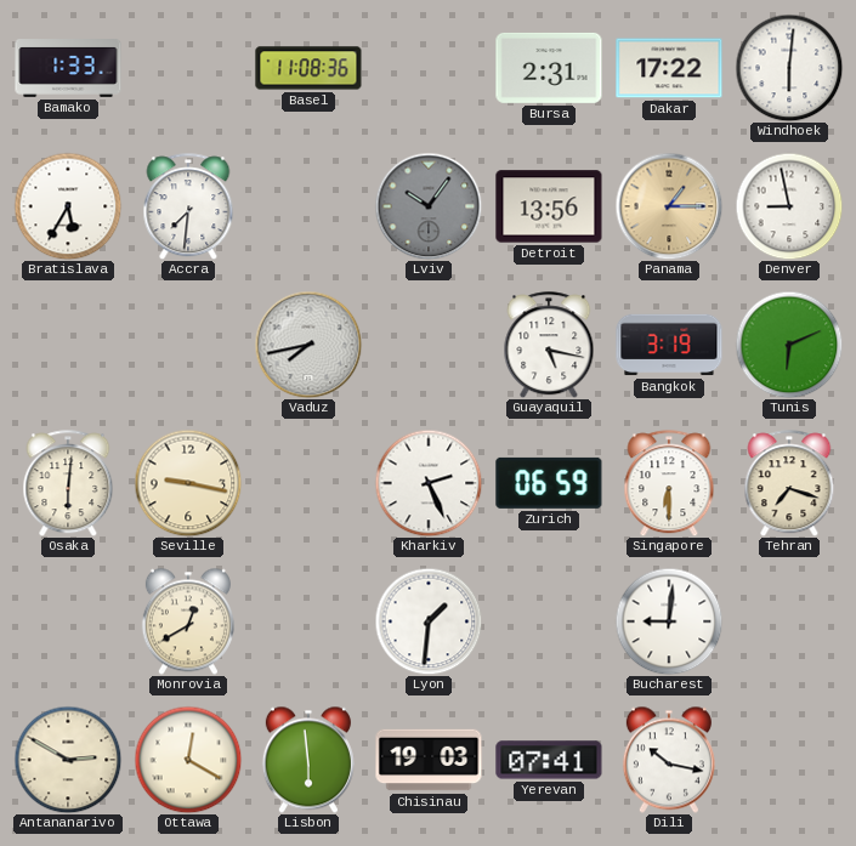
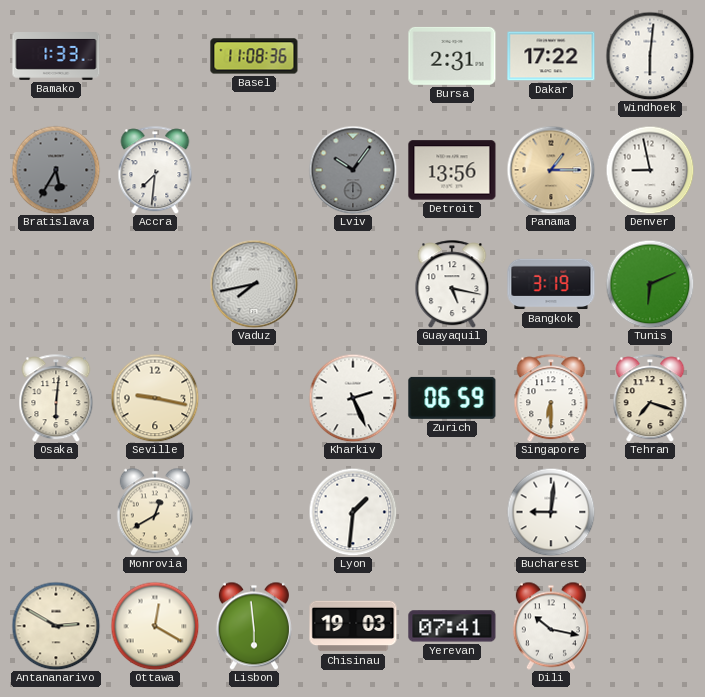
Bratislava dial: white -> grey
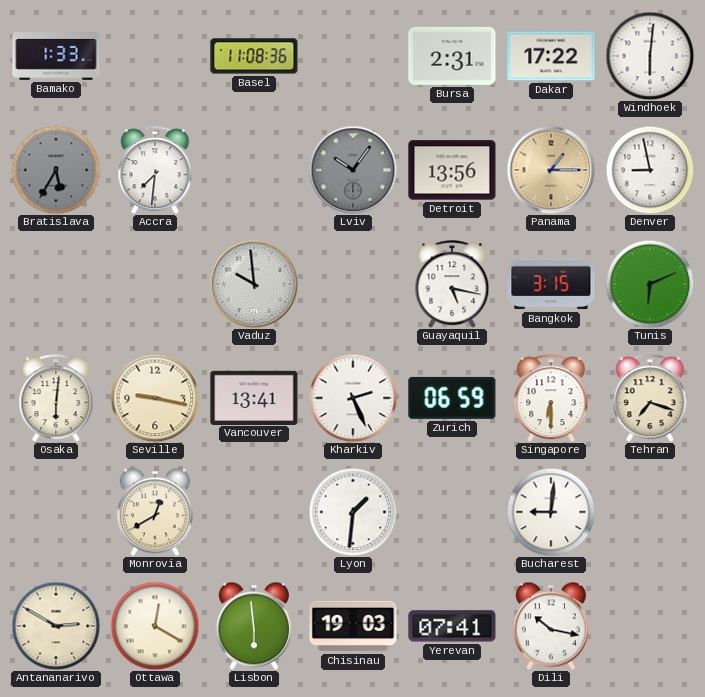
Vaduz: 7:43 -> 9:59
Bangkok: 3:19 -> 3:15
Vancouver: none -> 13:41
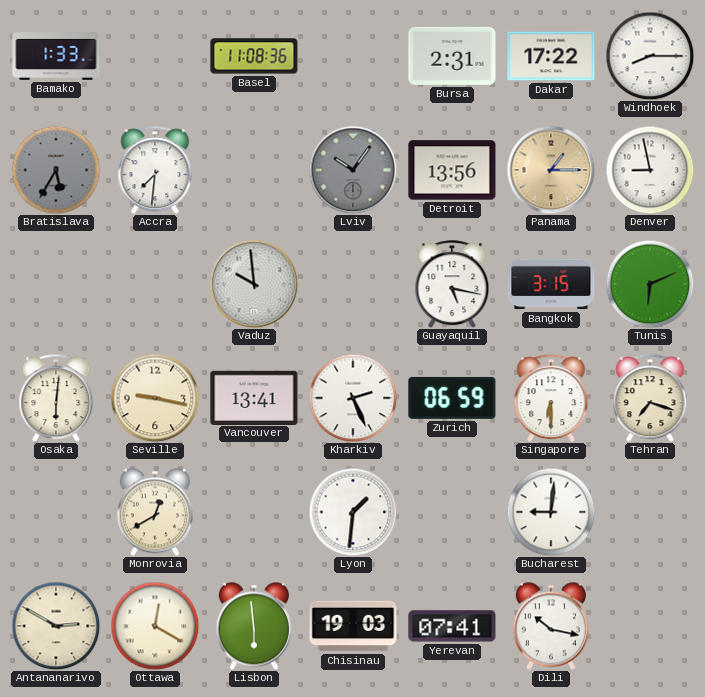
Windhoek: 6:01 -> 8:15
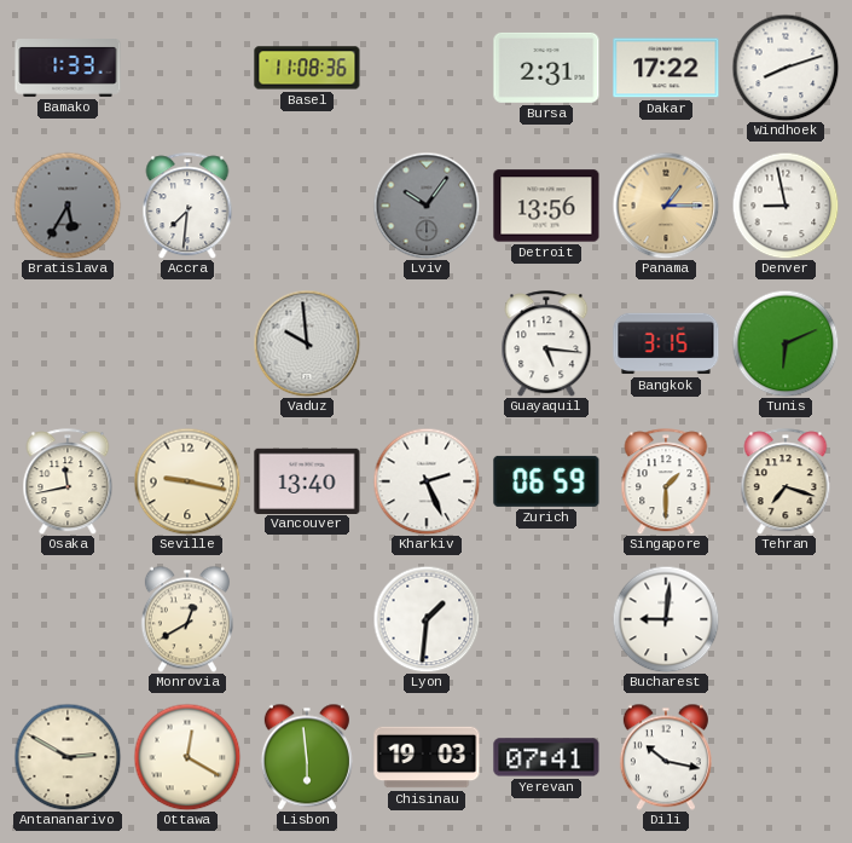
Windhoek: 8:15 -> 8:12
Guayaquil: 5:17 -> 5:16
Osaka: 6:01 -> 11:43
Vancouver: 13:41 -> 13:40
Singapore: 6:30 -> 1:30
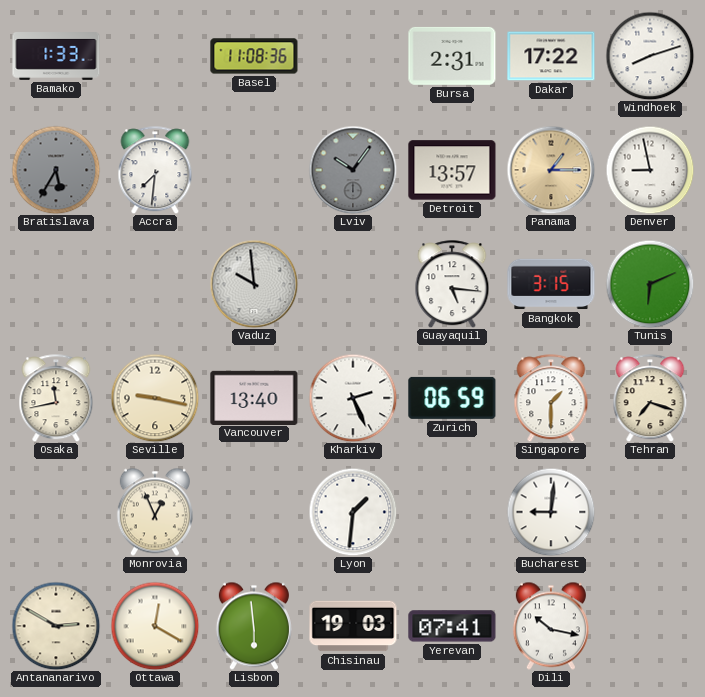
Detroit: 13:56 -> 13:57
Monrovia: 12:40 -> 12:56
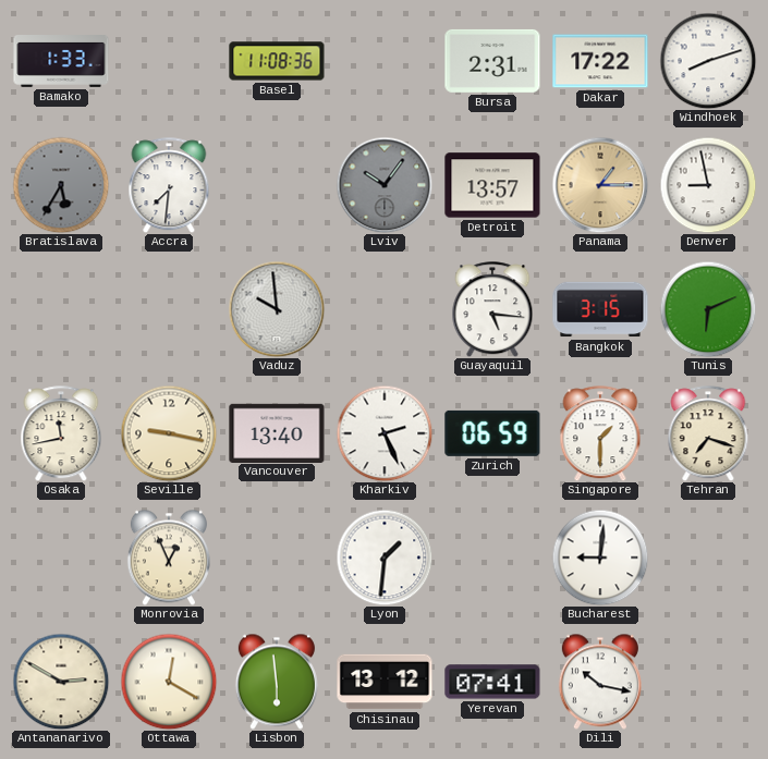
Chisinau: 19:03 -> 13:12
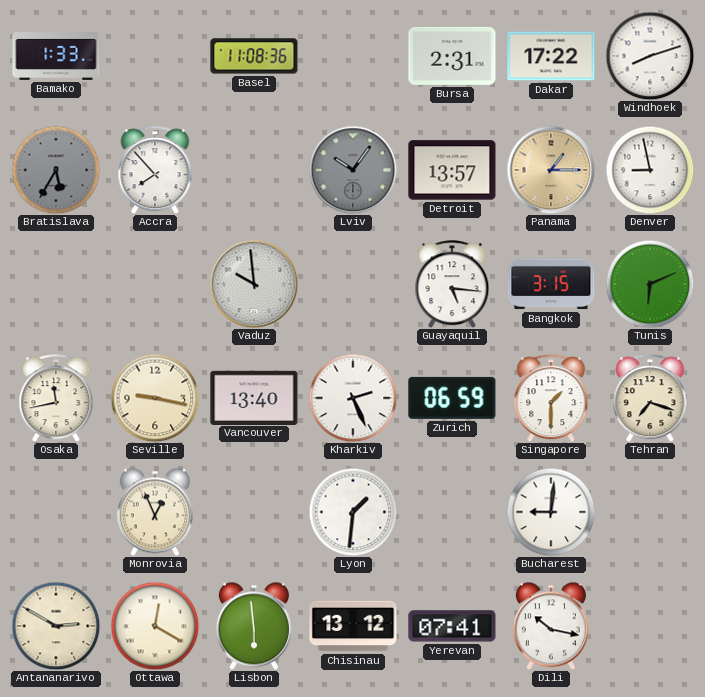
Accra: 7:31 -> 7:53
